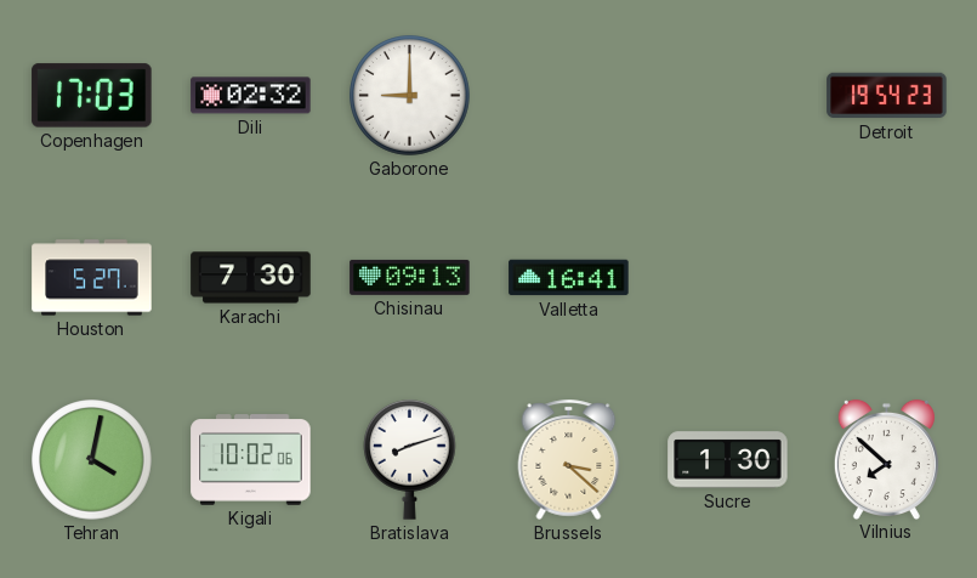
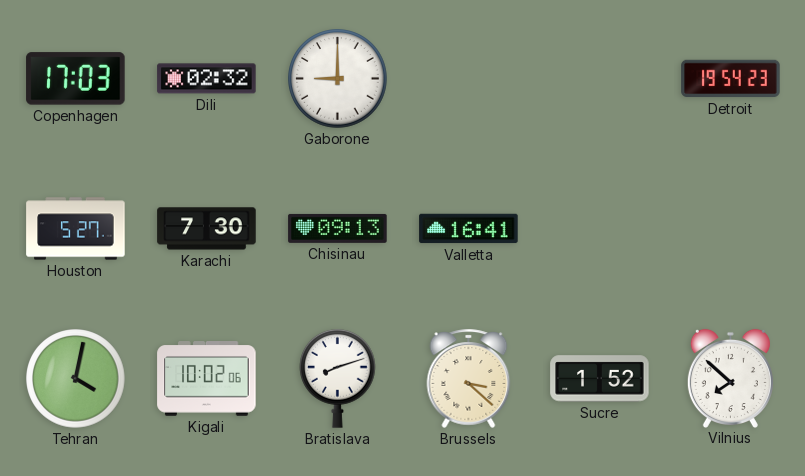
Sucre: 1:30 -> 1:52
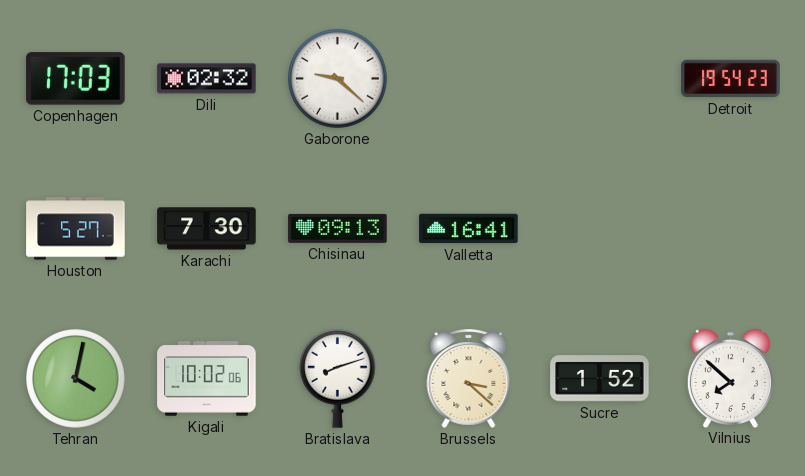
Gaborone: 9:00 -> 9:22
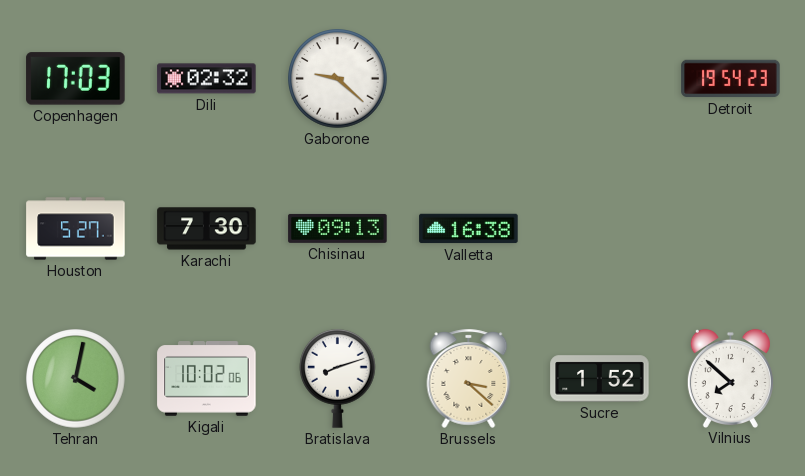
Valletta: 16:41 -> 16:38
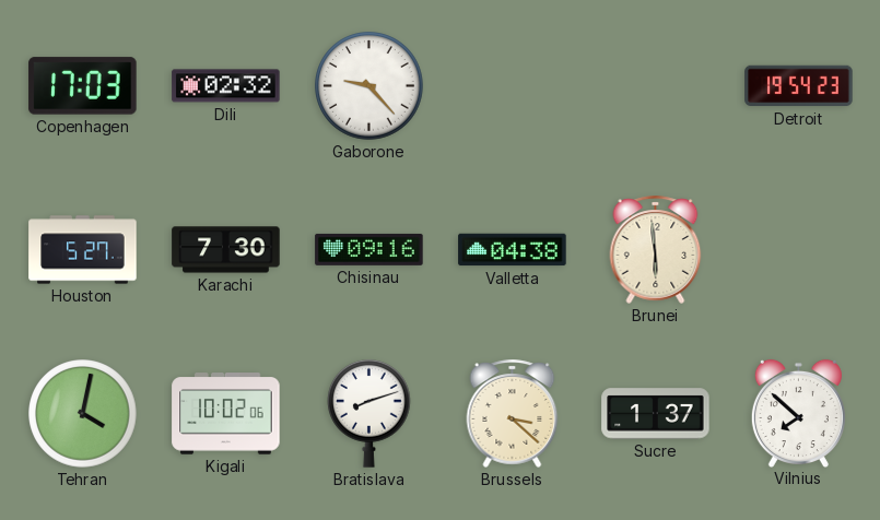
Gaborone: 9:22 -> 9:23
Chisinau: 09:13 -> 09:16
Valletta: 16:38 -> 04:38
Brunei: none -> 5:59
Sucre: 1:52 -> 1:37
